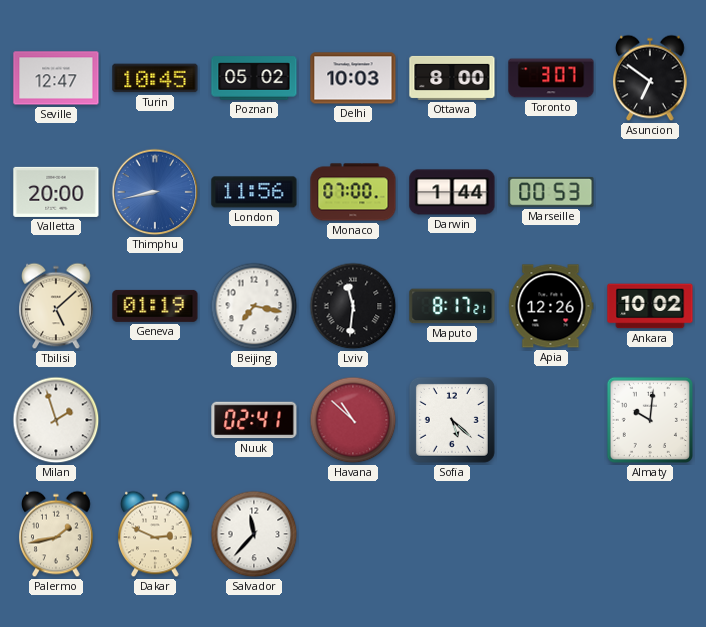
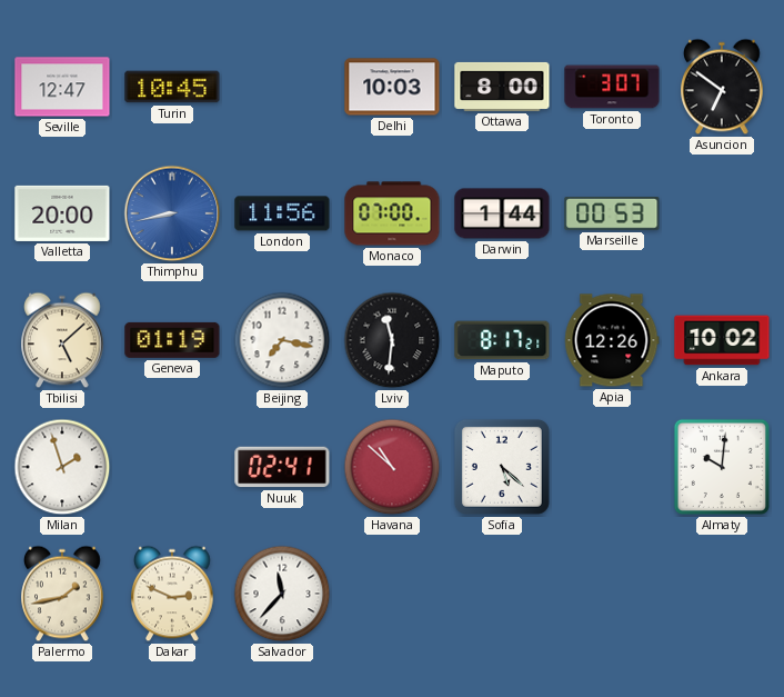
Poznan: 05:02 -> none
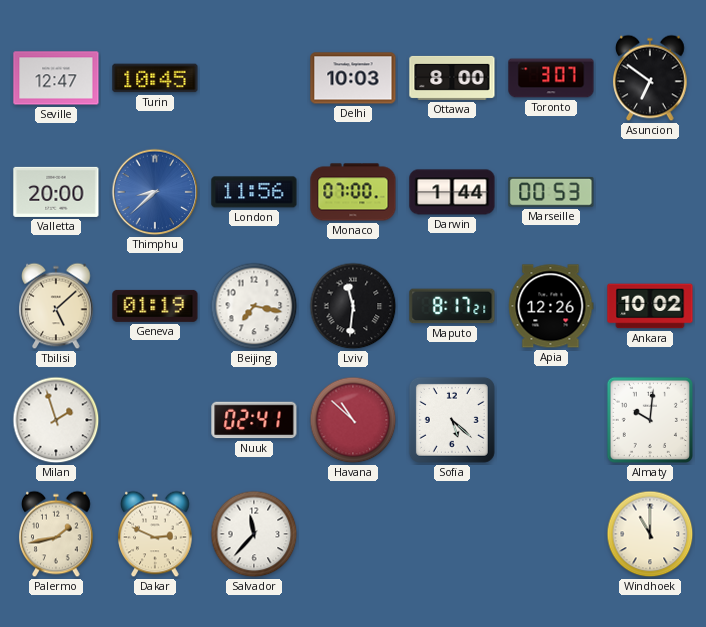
Thimphu: 8:43 -> 8:38
Windhoek: none -> 11:00
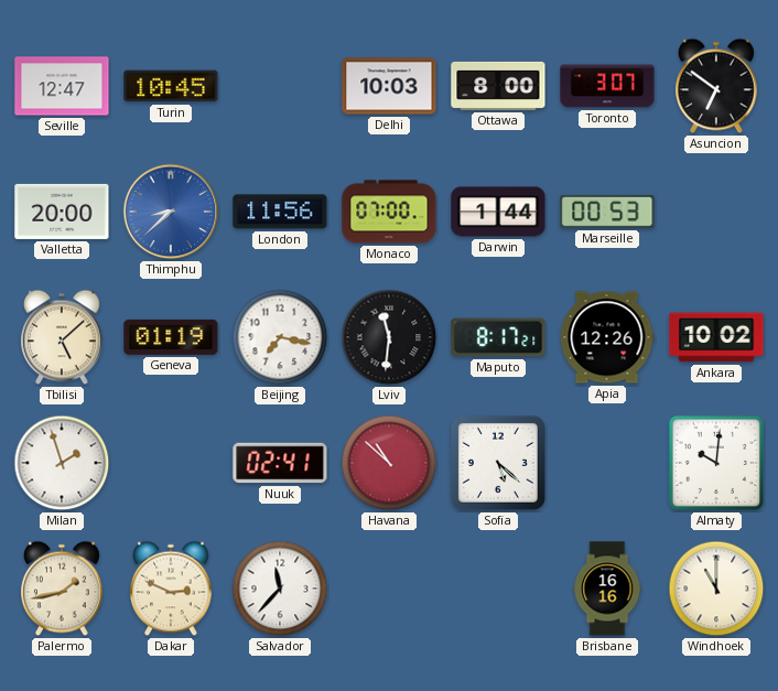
Brisbane: none -> 16:16
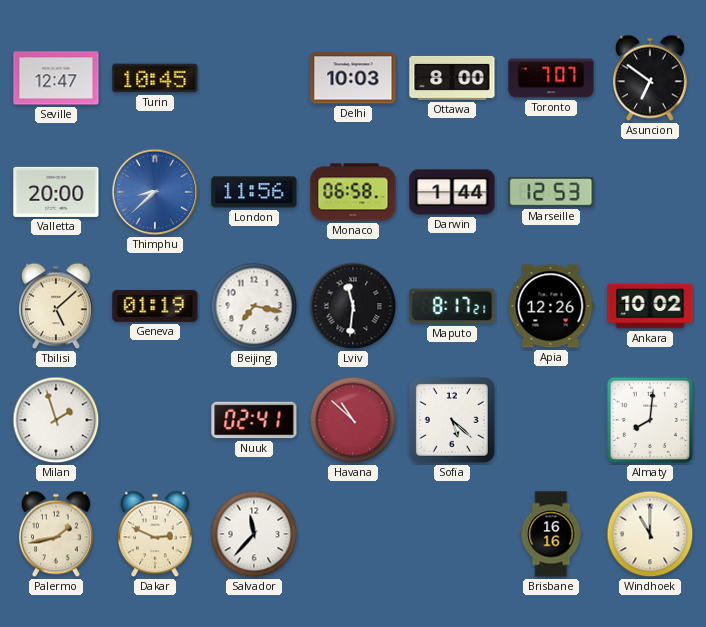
Toronto: 3:07 -> 7:07
Monaco: 07:00 -> 06:58
Marseille: 00:53 -> 12:53
Almaty: 10:01 -> 8:01
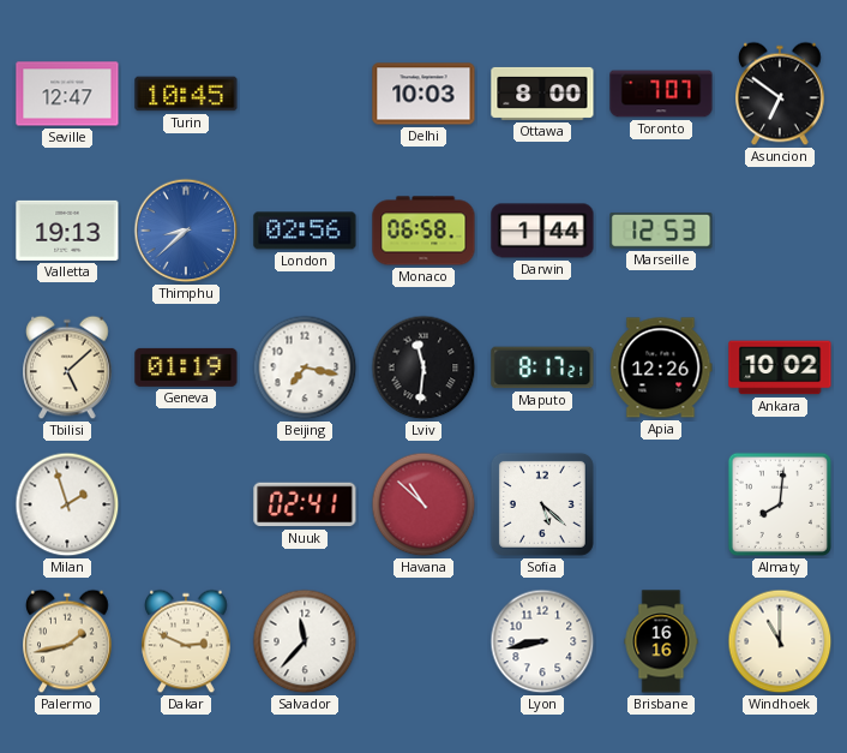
Valletta: 20:00 -> 19:13
London: 11:56 -> 02:56
Lyon: none -> 8:43
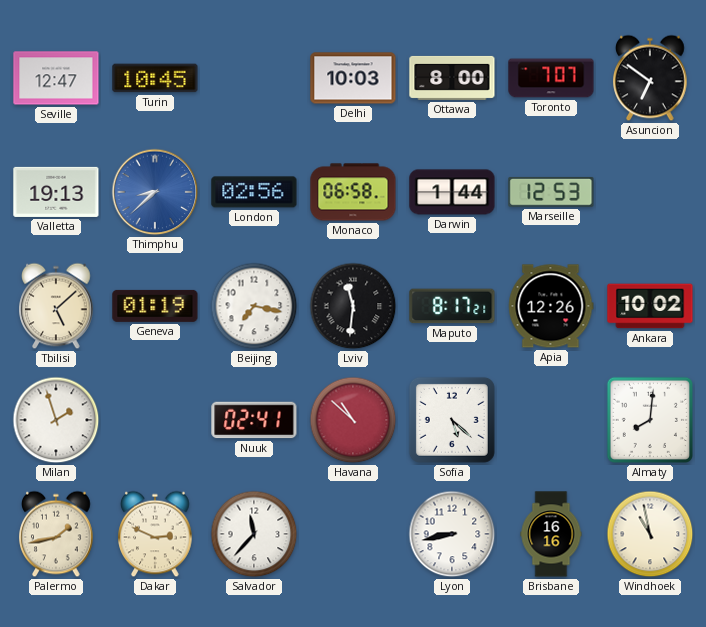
Windhoek: 11:00 -> 10:58
